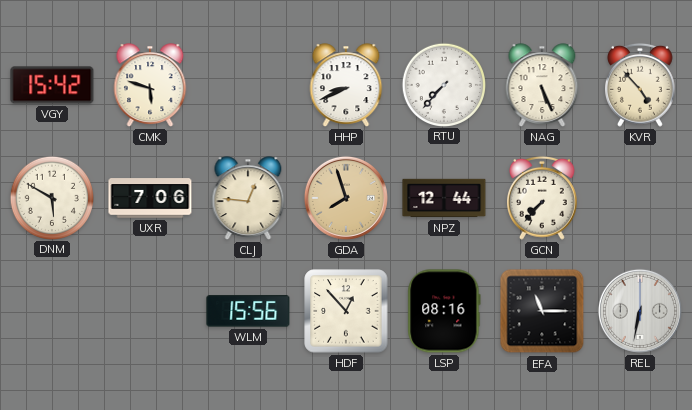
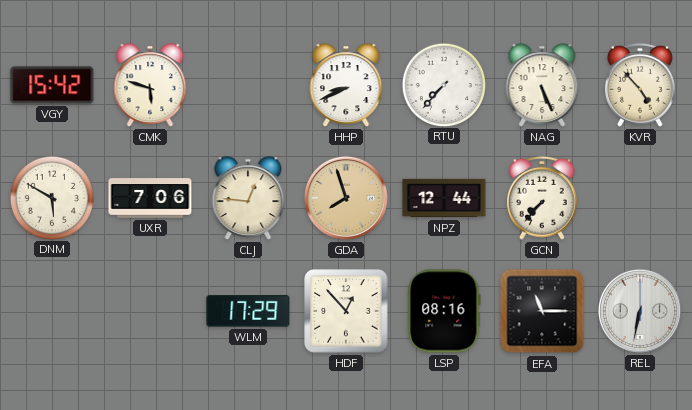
WLM: 15:56 -> 17:29
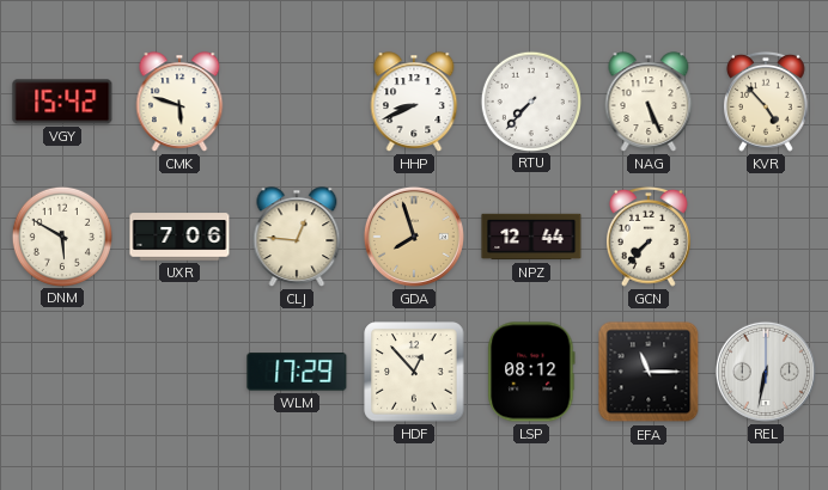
LSP: 08:16 -> 08:12
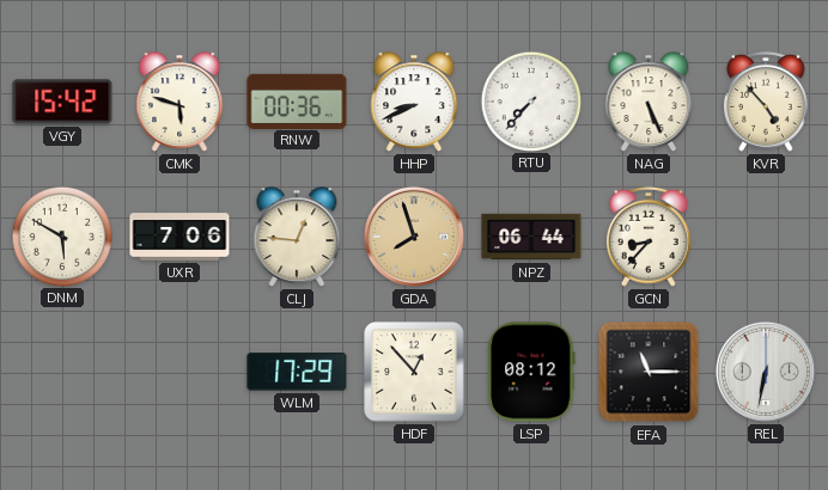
RNW: none -> 00:36
NPZ: 12:44 -> 06:44
GCN: 7:37 -> 8:37
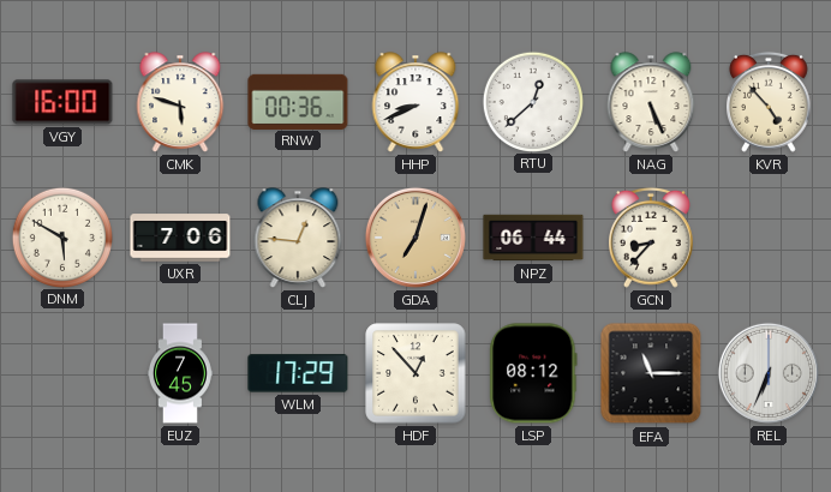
VGY: 15:42 -> 16:00
RTU: 7:37 -> 12:38
GDA: 7:57 -> 7:03
EUZ: none -> 7:45
REL: 6:32 -> 6:34
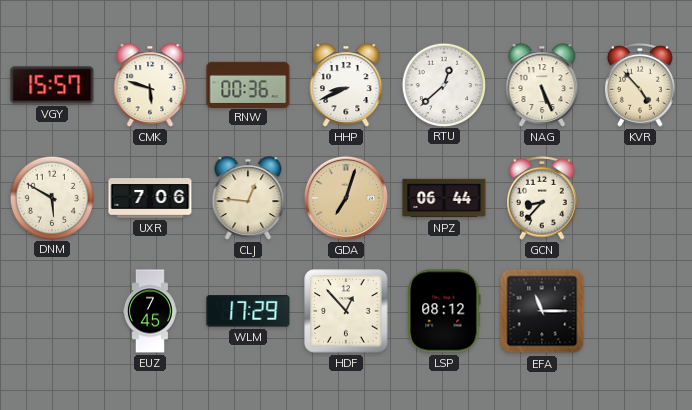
VGY: 16:00 -> 15:57
REL: 6:34 -> none
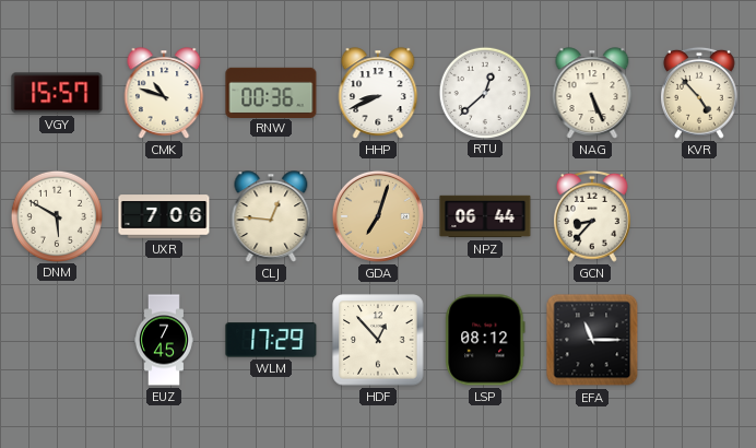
CMK: 5:48 -> 10:48
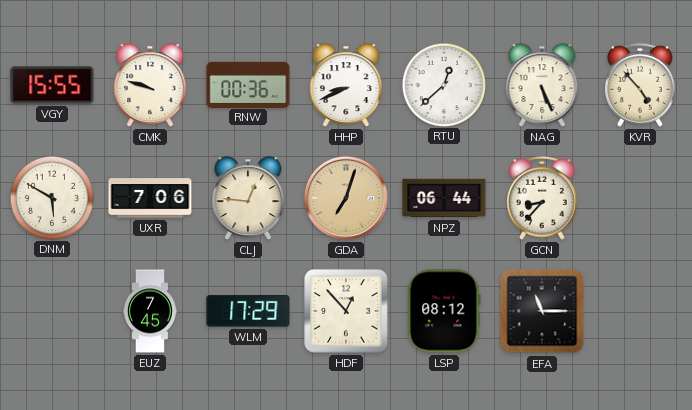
VGY: 15:57 -> 15:55
CMK: 10:48 -> 9:48
